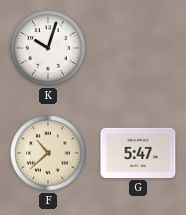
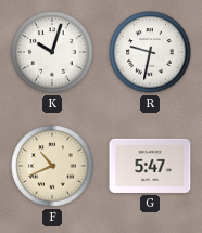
R: none -> 9:32
F: 10:38 -> 10:41
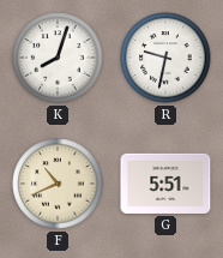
K: 10:03 -> 8:03
G: 5:47 -> 5:51
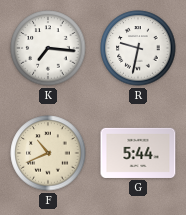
K: 8:03 -> 7:16
G: 5:51 -> 5:44
